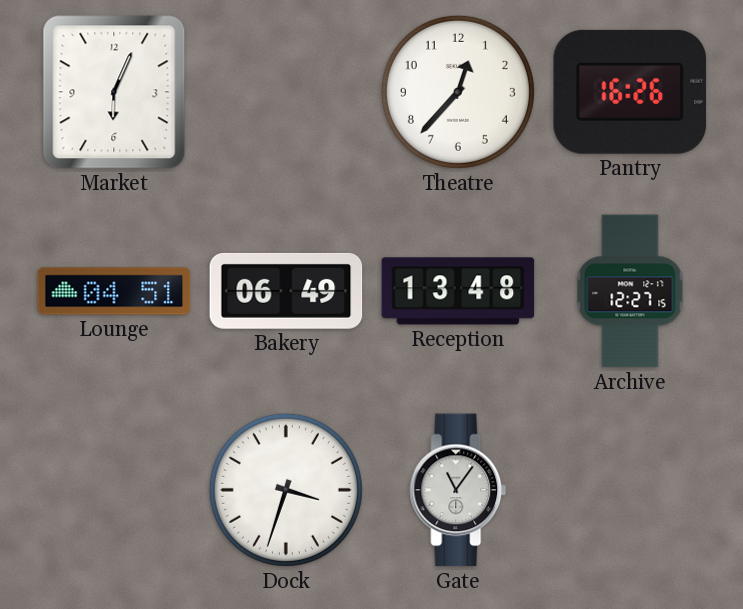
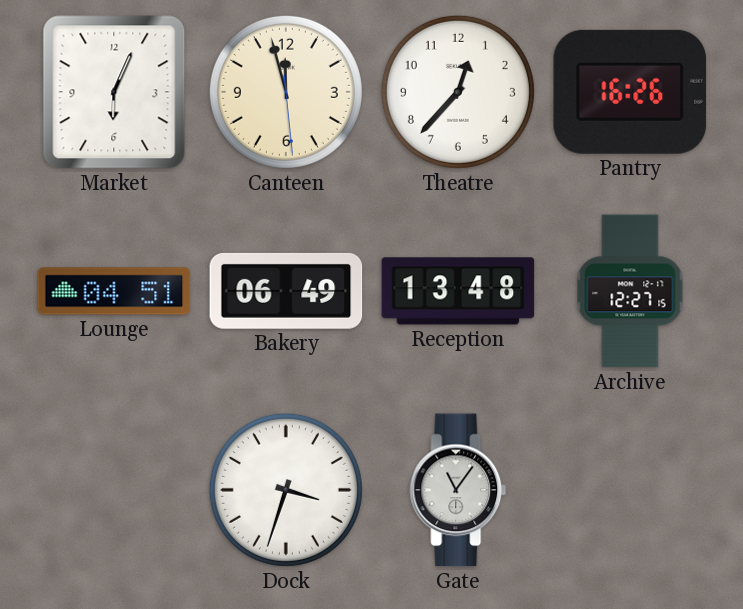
Canteen: none -> 11:57
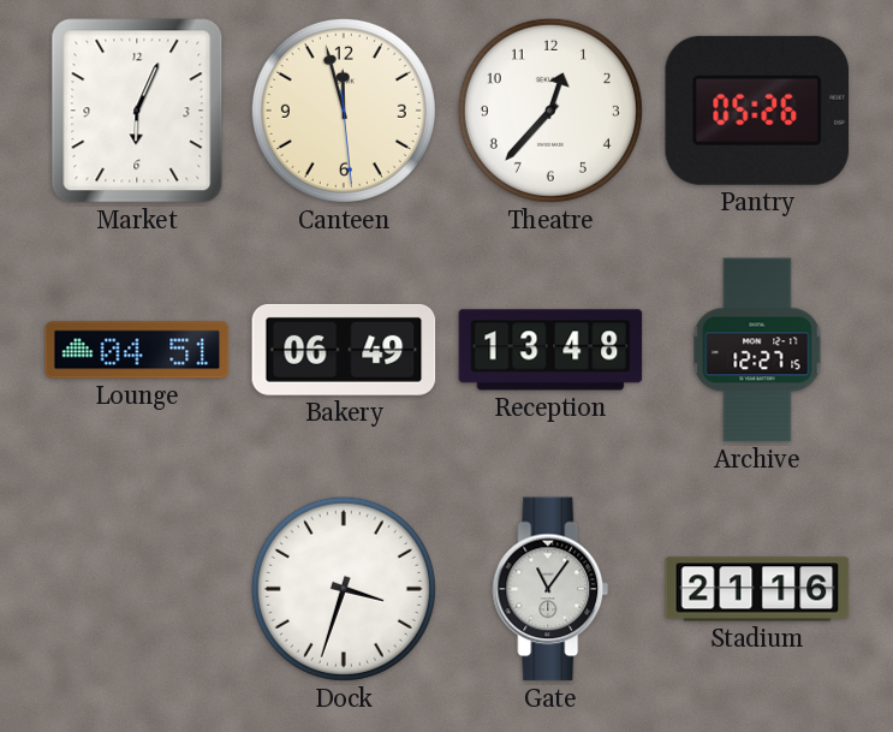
Pantry: 16:26 -> 05:26
Stadium: none -> 21:16
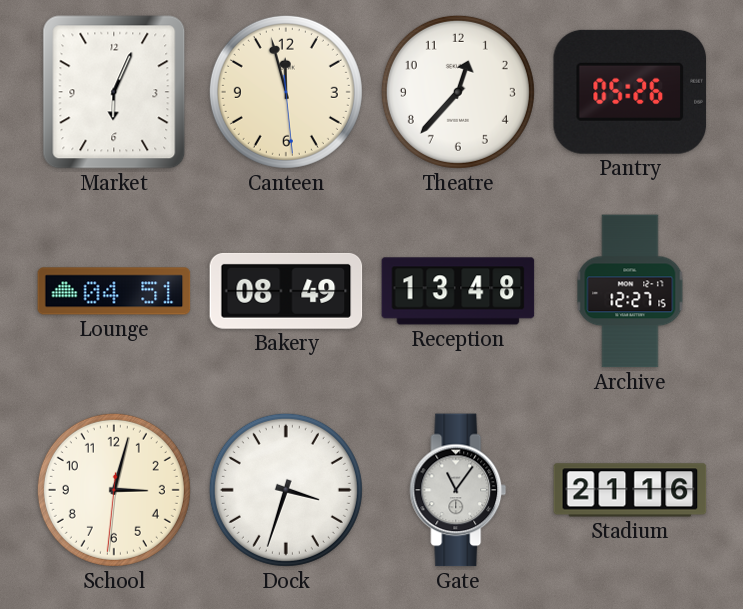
Bakery: 06:49 -> 08:49
School: none -> 3:02
